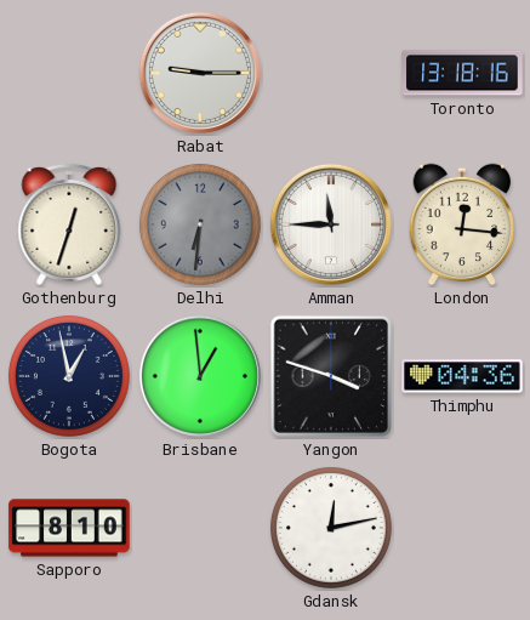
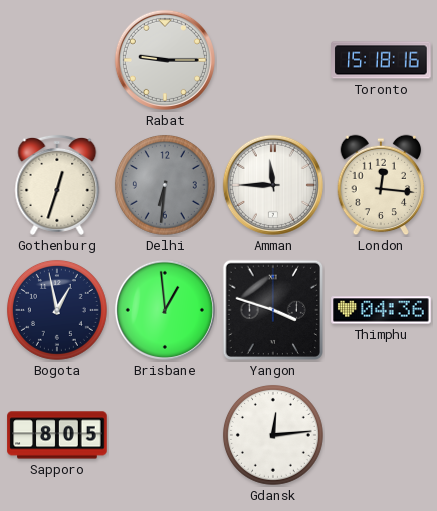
Toronto: 13:18 -> 15:18
Sapporo: 8:10 -> 8:05
Gdansk: 12:13 -> 12:14
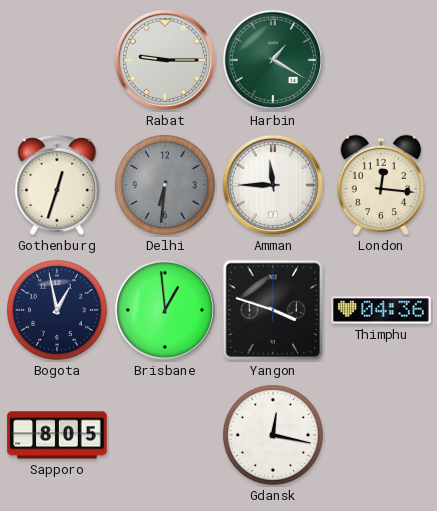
Harbin: none -> 1:20
Toronto: 15:18 -> none
Gdansk: 12:14 -> 12:17
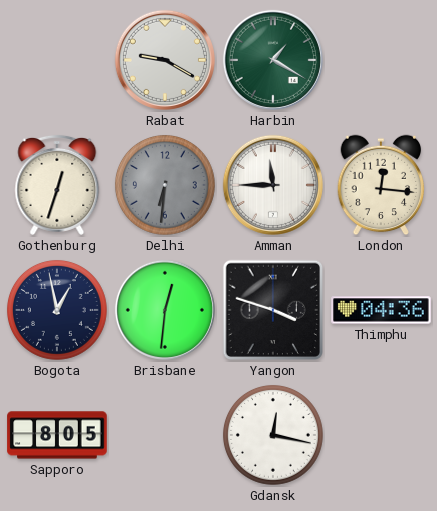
Rabat: 9:15 -> 9:20
Brisbane: 12:59 -> 12:31
